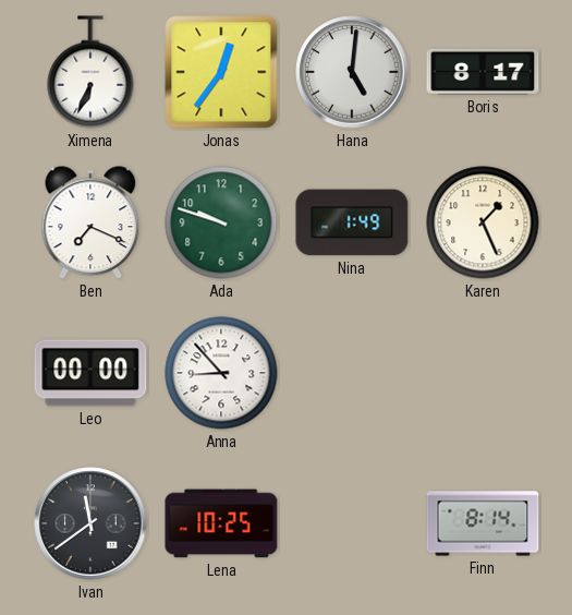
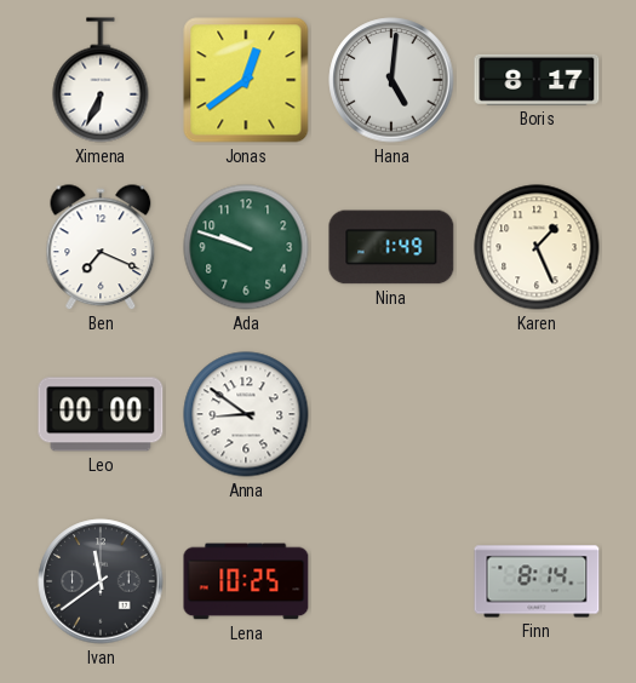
Jonas: 12:36 -> 12:39
Anna: 8:53 -> 8:51
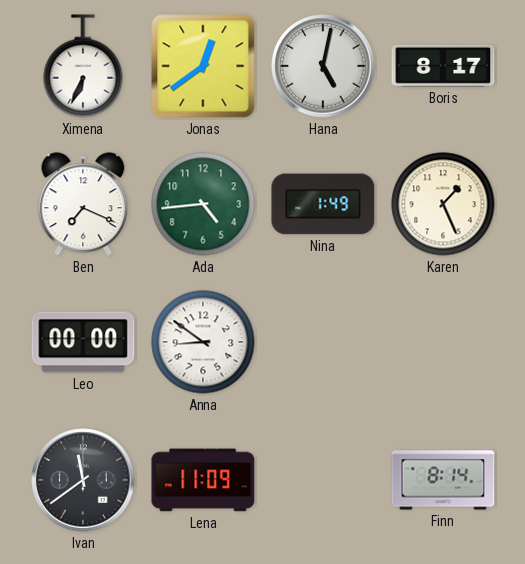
Hana: 5:01 -> 5:02
Ada: 9:48 -> 4:44
Lena: 10:25 -> 11:09
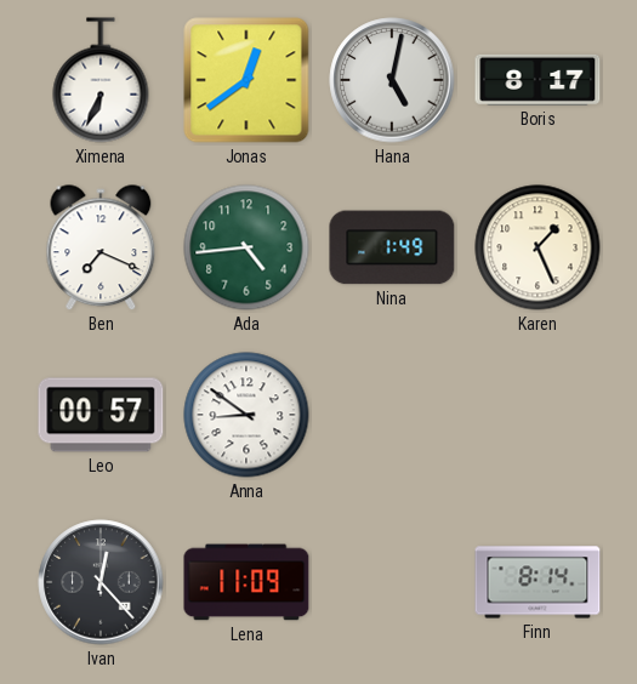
Leo: 00:00 -> 00:57
Ivan: 11:39 -> 12:23
